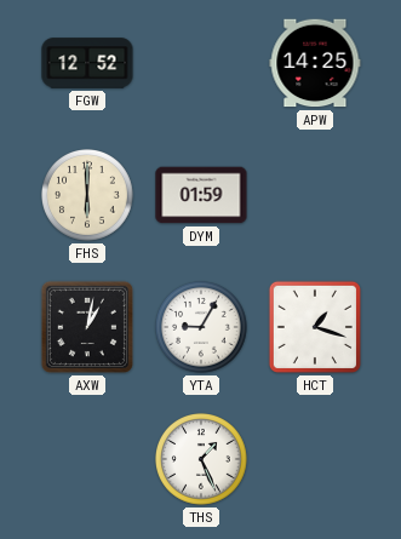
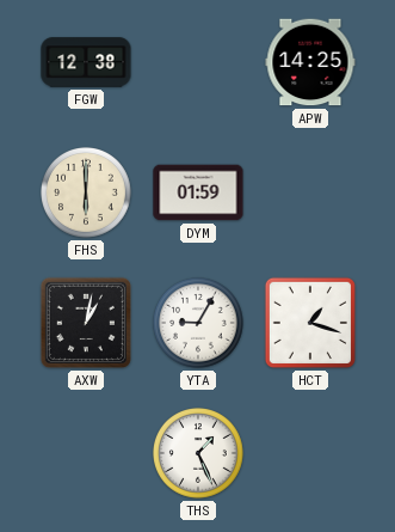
FGW: 12:52 -> 12:38
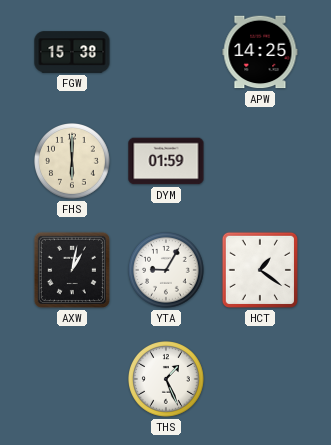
FGW: 12:38 -> 15:38
HCT: 1:18 -> 1:21
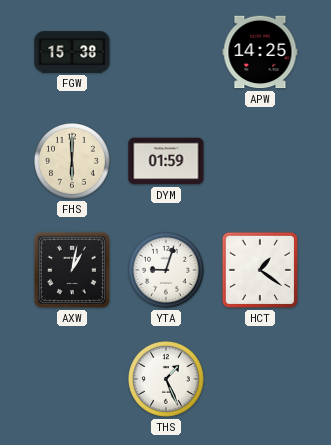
YTA: 9:05 -> 9:03
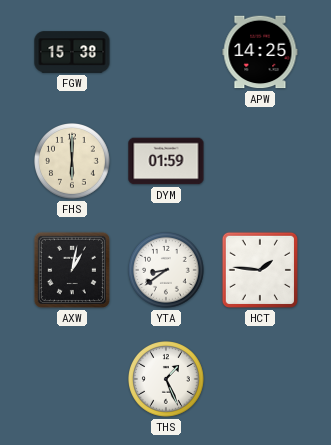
YTA: 9:03 -> 8:39
HCT: 1:21 -> 1:46
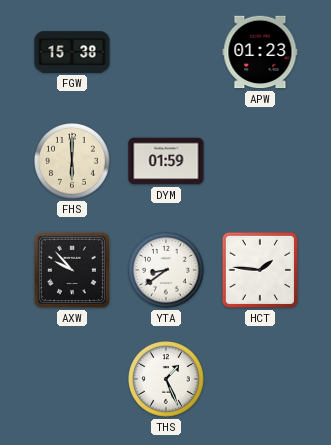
APW: 14:25 -> 01:23
AXW: 1:02 -> 9:53
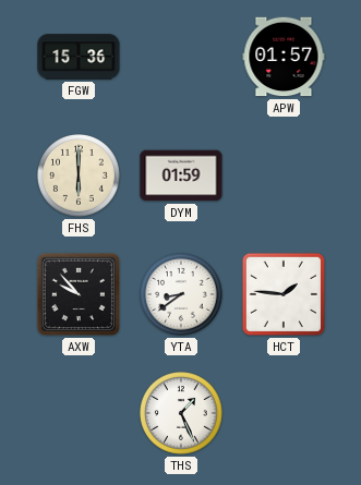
FGW: 15:38 -> 15:36
APW: 01:23 -> 01:57
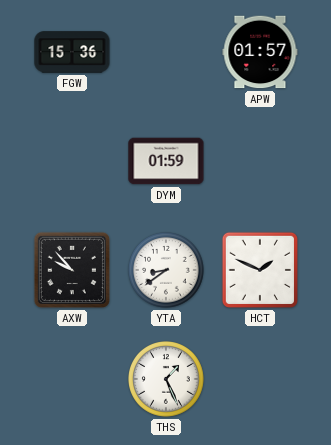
FHS: 6:00 -> none
HCT: 1:46 -> 1:49
